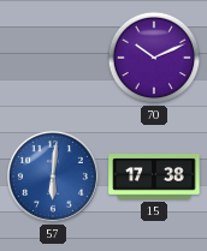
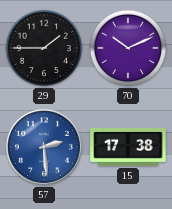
29: none -> 1:45
57: 6:01 -> 2:29
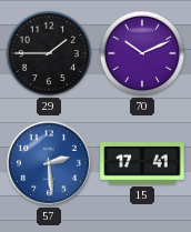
15: 17:38 -> 17:41
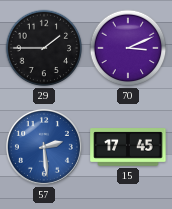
70: 10:11 -> 3:11
15: 17:41 -> 17:45
